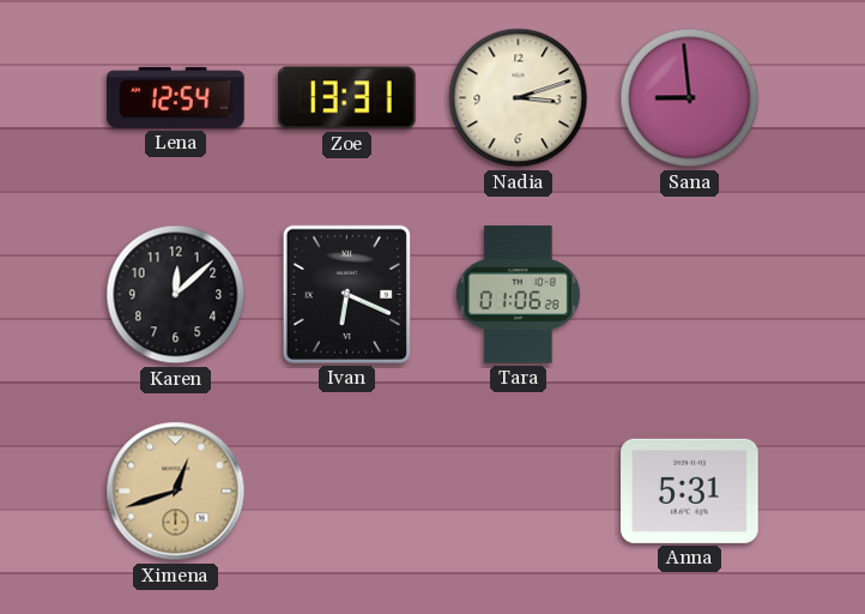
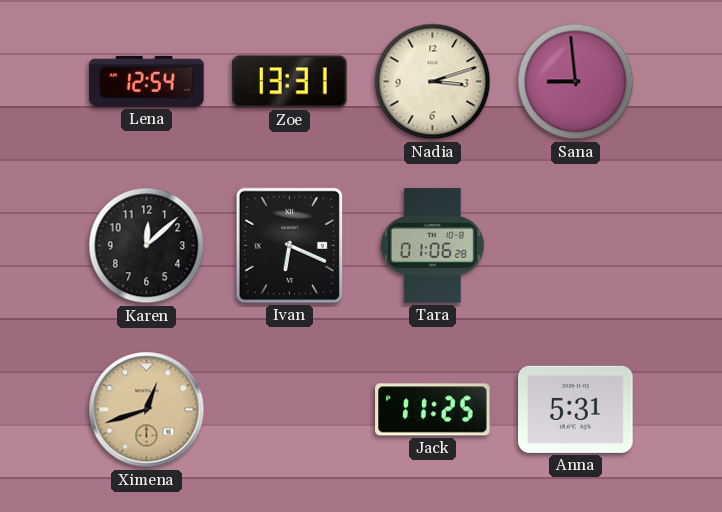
Jack: none -> 11:25
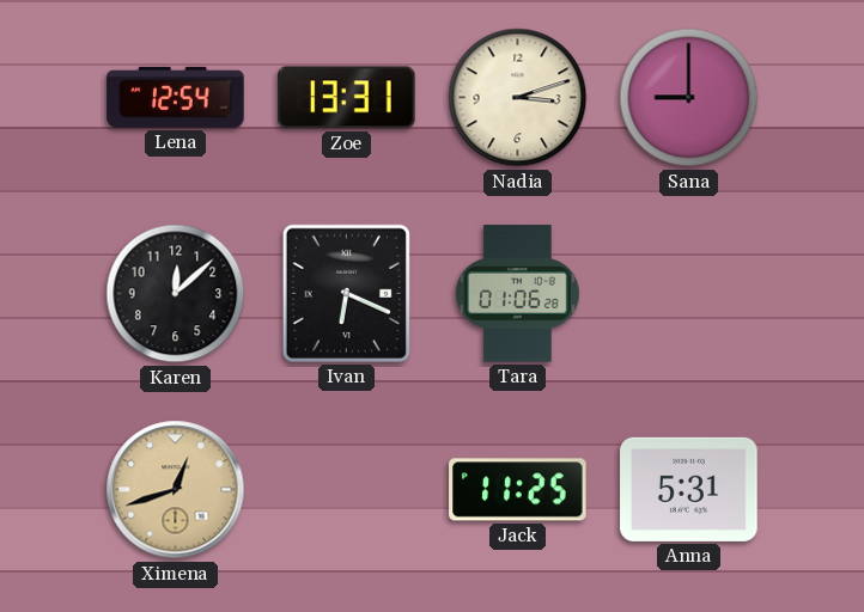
Sana: 8:59 -> 9:00
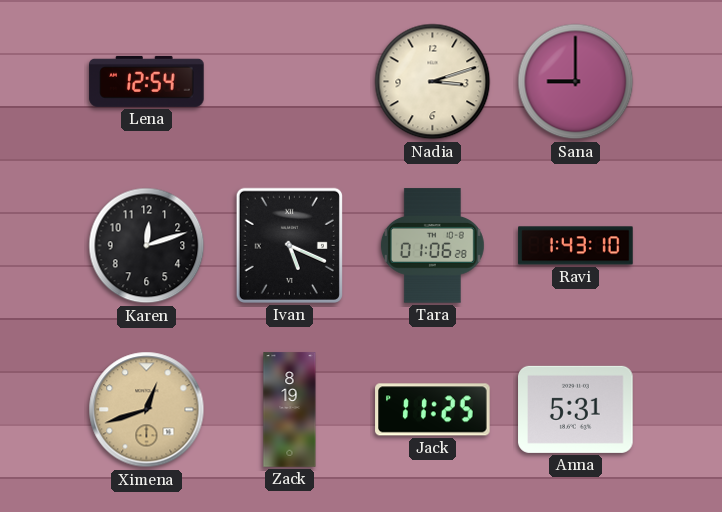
Zoe: 13:31 -> none
Karen: 12:08 -> 12:12
Ivan: 6:19 -> 5:19
Ravi: none -> 1:43
Zack: none -> 8:19
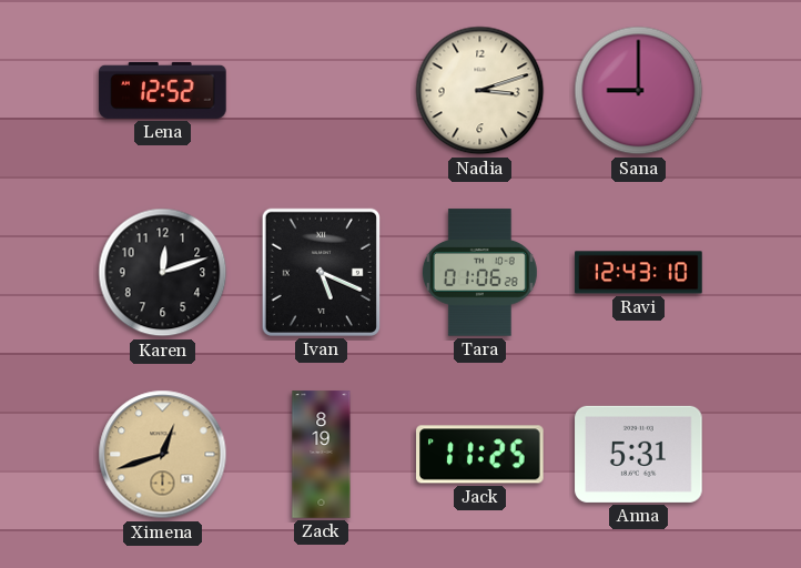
Lena: 12:54 -> 12:52
Ravi: 1:43 -> 12:43
